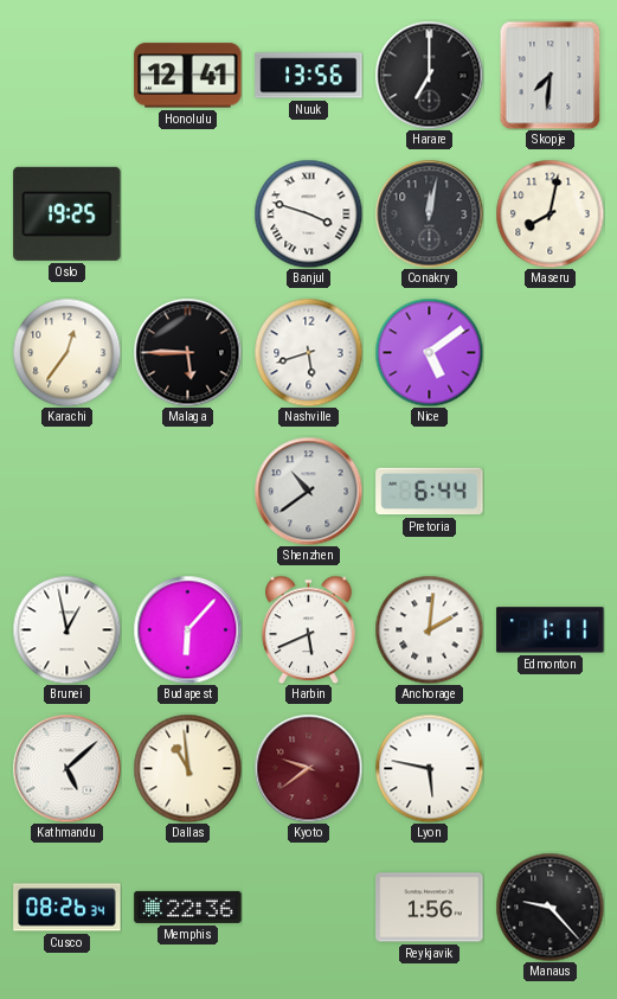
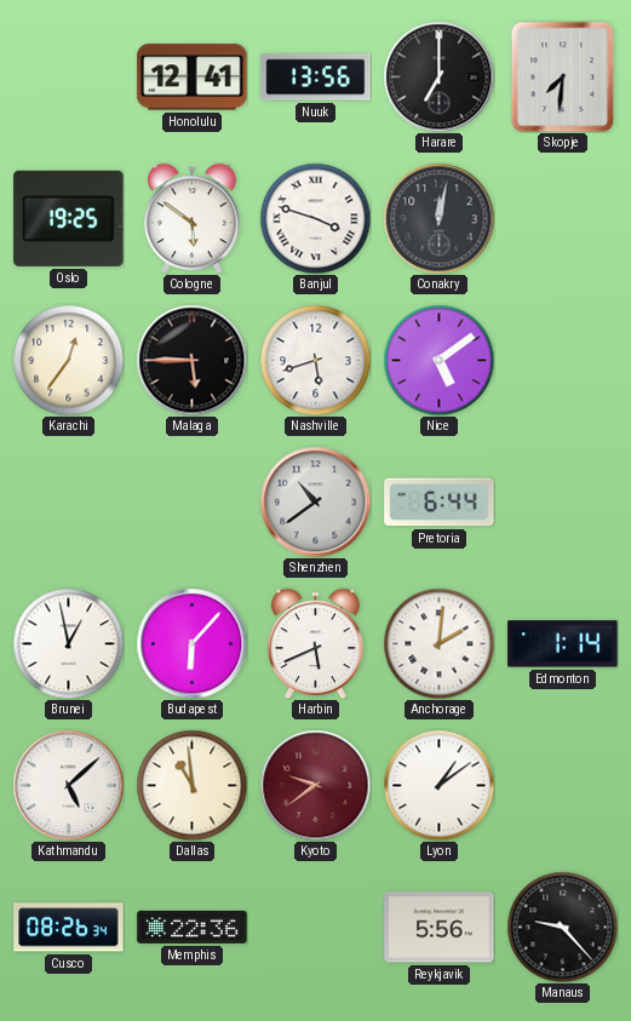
Cologne: none -> 5:51
Maseru: 8:02 -> none
Edmonton: 1:11 -> 1:14
Lyon: 5:47 -> 1:09
Reykjavik: 1:56 -> 5:56
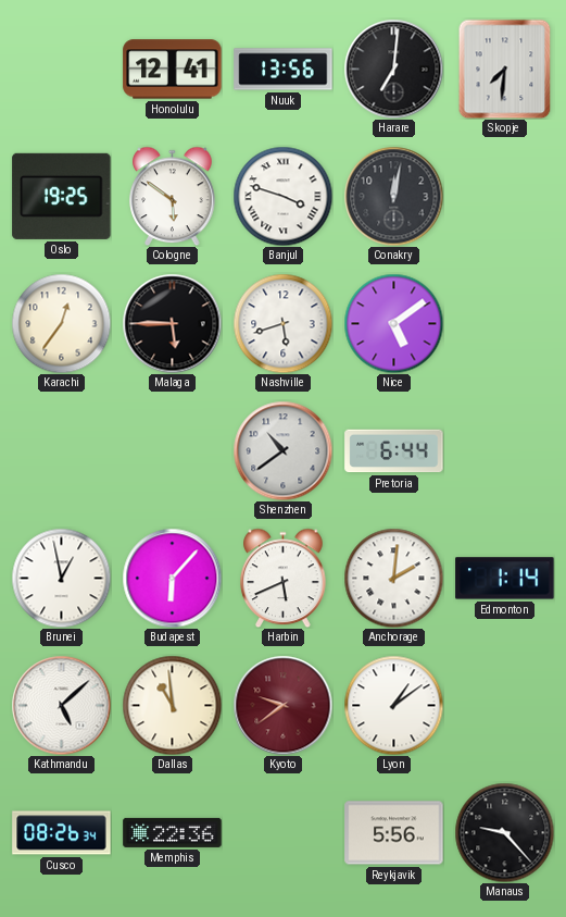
Harare: 7:00 -> 7:01
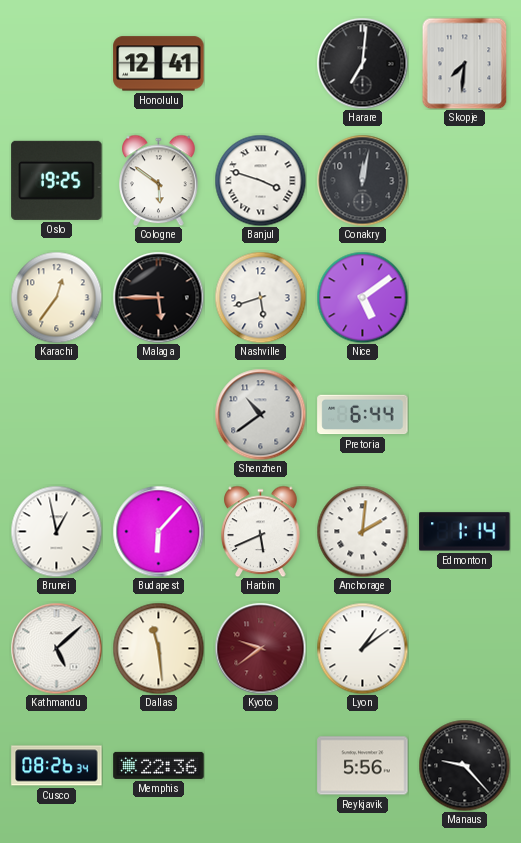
Nuuk: 13:56 -> none
Dallas: 10:59 -> 11:29
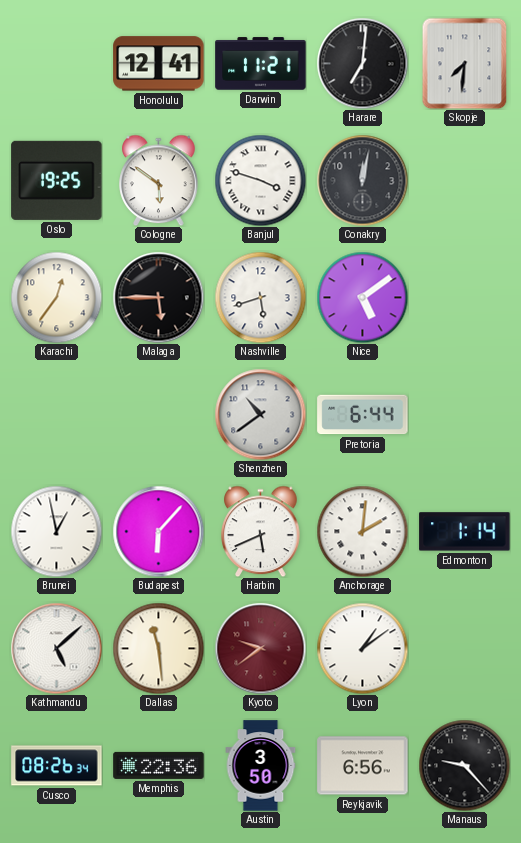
Darwin: none -> 11:21
Austin: none -> 3:50
Reykjavik: 5:56 -> 6:56
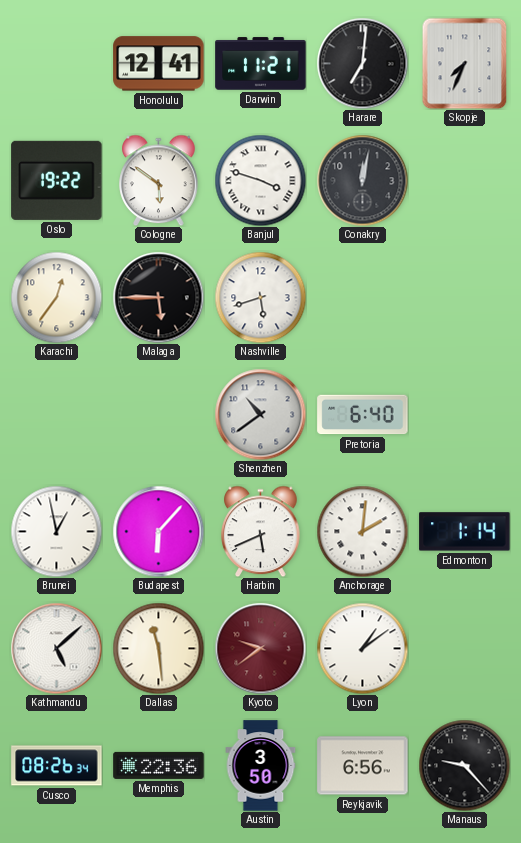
Skopje: 7:31 -> 7:34
Oslo: 19:25 -> 19:22
Nice: 5:09 -> none
Pretoria: 6:44 -> 6:40
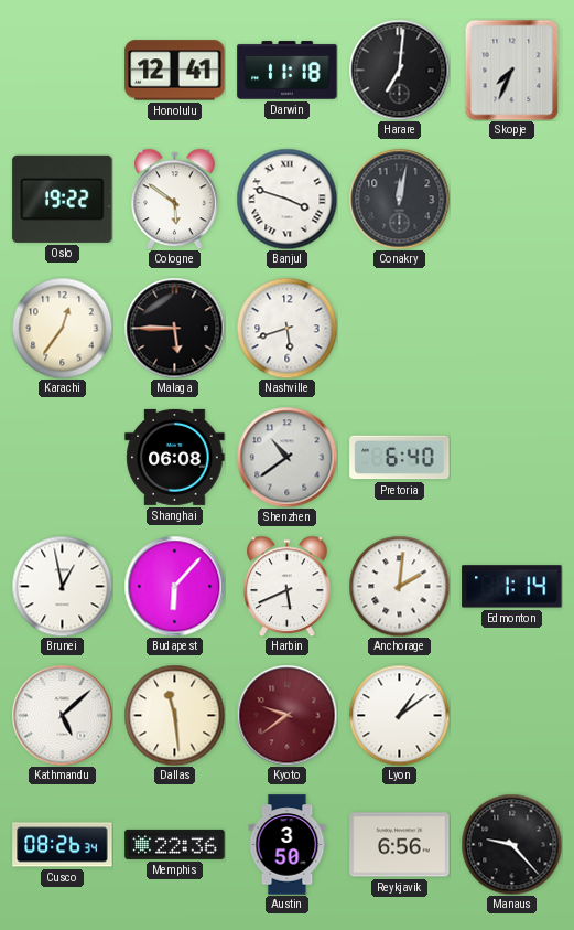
Darwin: 11:21 -> 11:18
Shanghai: none -> 06:08
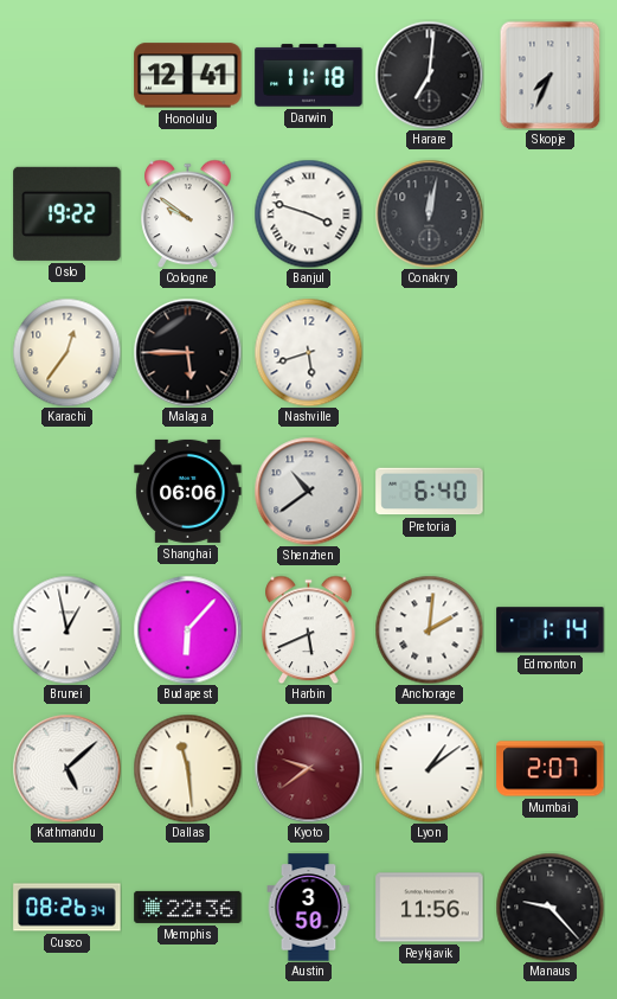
Cologne: 5:51 -> 9:51
Shanghai: 06:08 -> 06:06
Mumbai: none -> 2:07
Reykjavik: 6:56 -> 11:56
